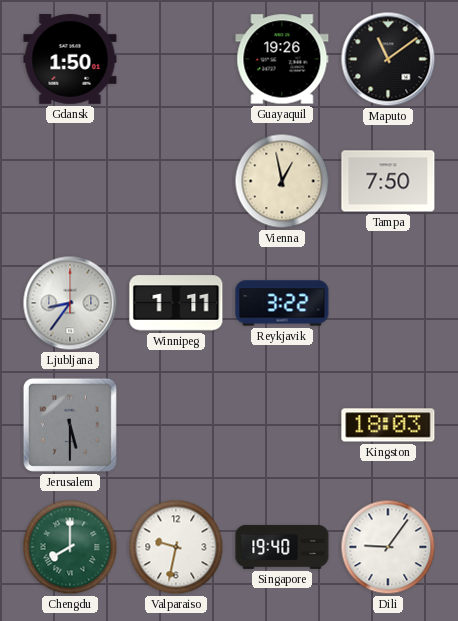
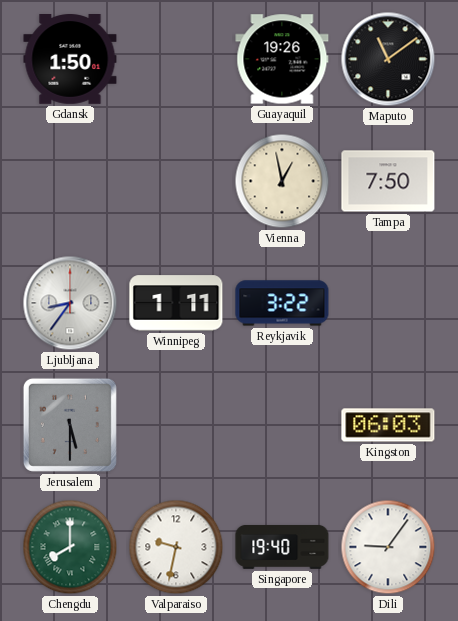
Kingston: 18:03 -> 06:03
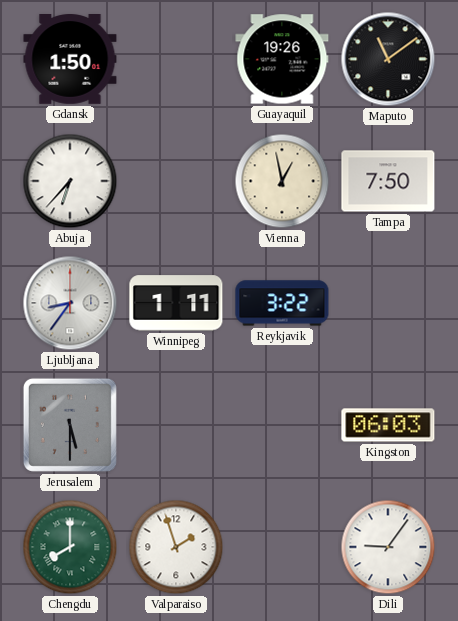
Abuja: none -> 6:37
Valparaiso: 9:32 -> 1:57
Singapore: 19:40 -> none
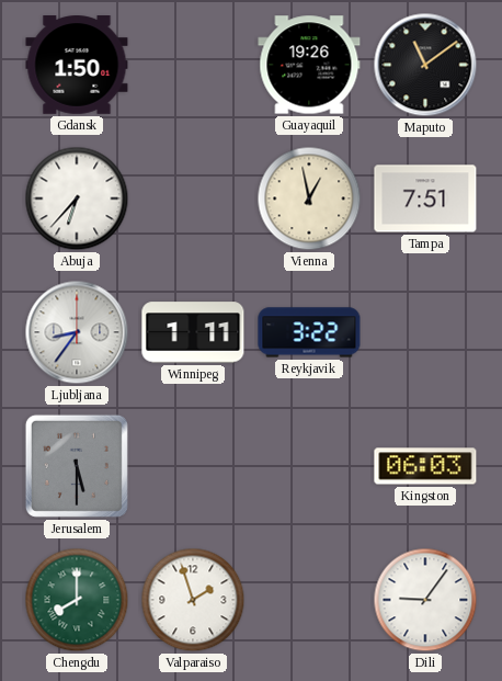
Tampa: 7:50 -> 7:51
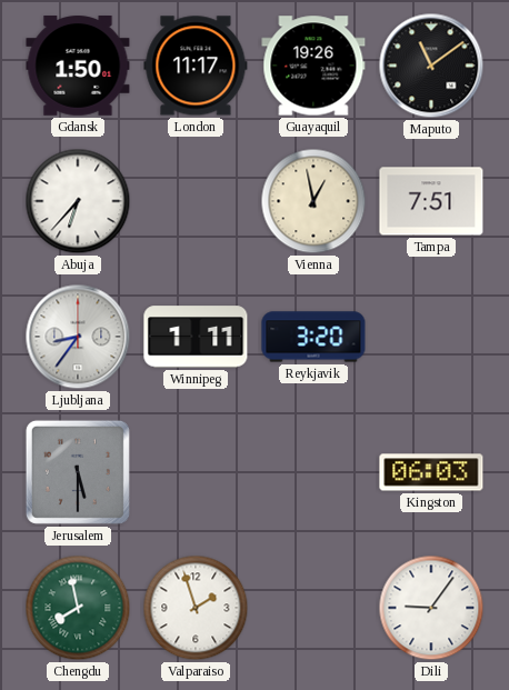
London: none -> 11:17
Reykjavik: 3:22 -> 3:20
Chengdu: 8:00 -> 7:58
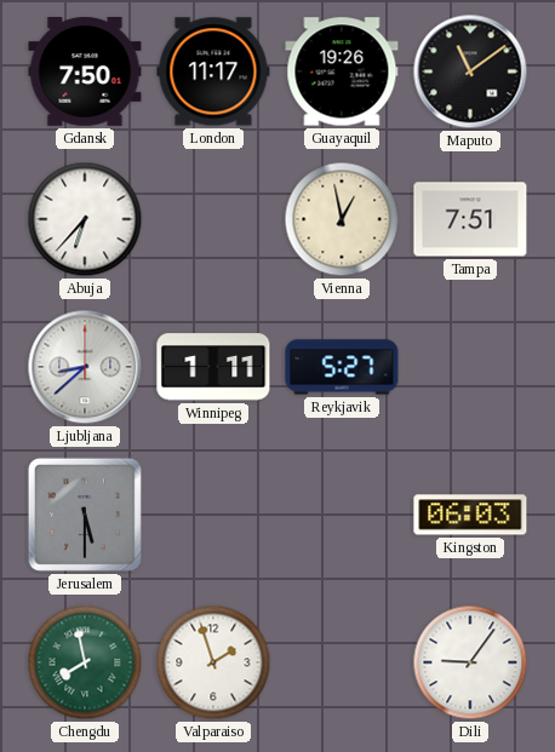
Gdansk: 1:50 -> 7:50
Ljubljana: 8:36 -> 8:38
Reykjavik: 3:20 -> 5:27
